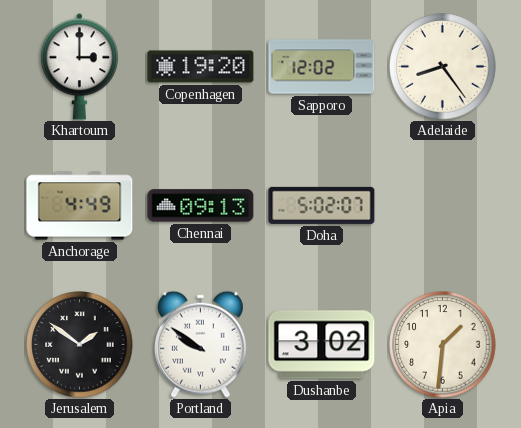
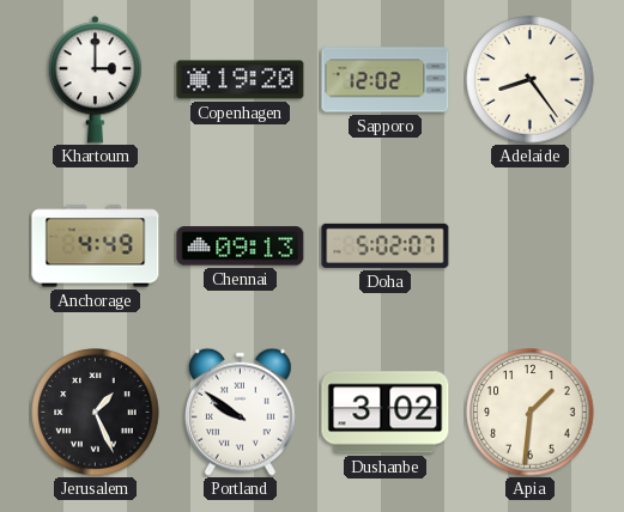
Jerusalem: 1:51 -> 1:26
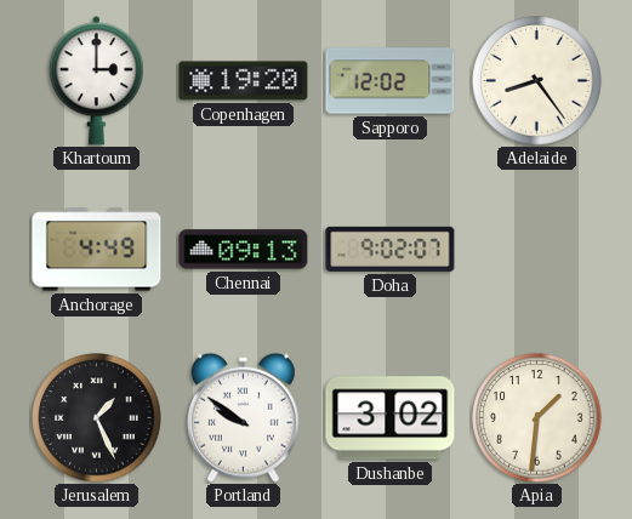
Doha: 5:02 -> 9:02
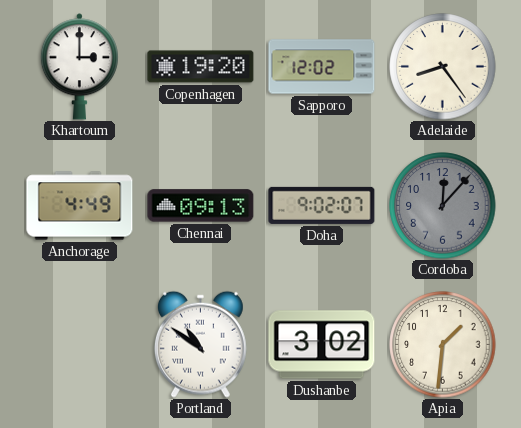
Cordoba: none -> 12:07
Jerusalem: 1:26 -> none
Portland: 9:51 -> 10:51
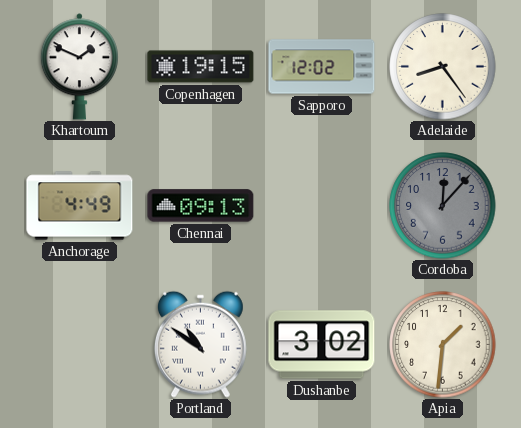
Khartoum: 3:00 -> 1:49
Copenhagen: 19:20 -> 19:15
Doha: 9:02 -> none
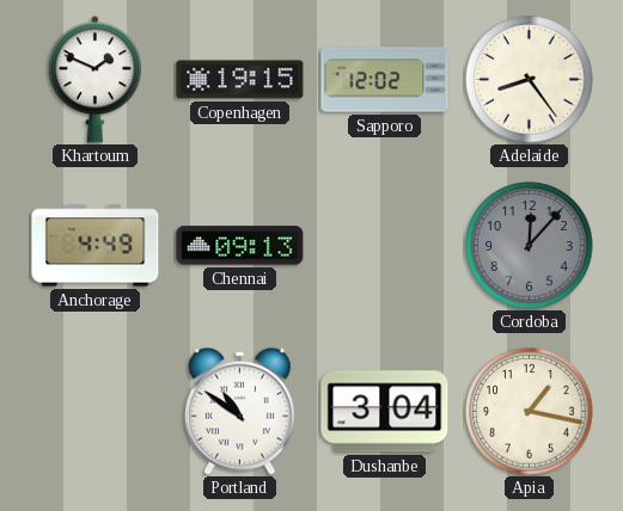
Dushanbe: 3:02 -> 3:04
Apia: 1:31 -> 1:17
